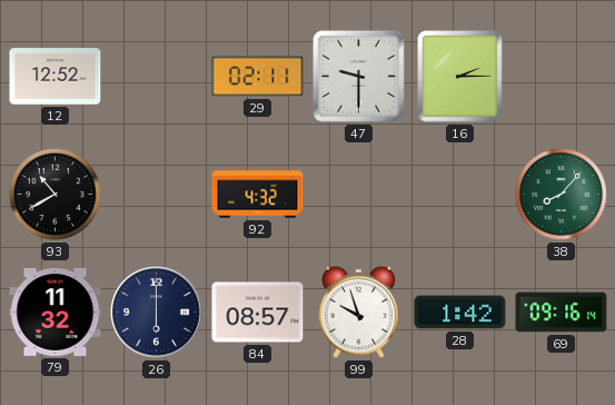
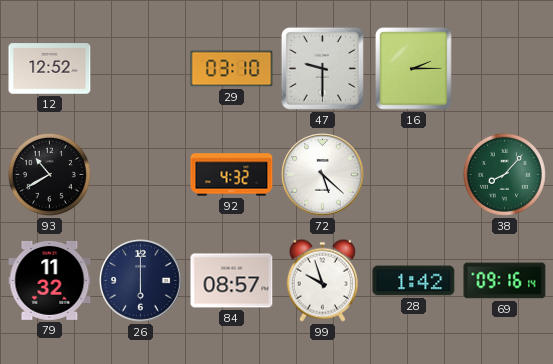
29: 02:11 -> 03:10
72: none -> 5:22
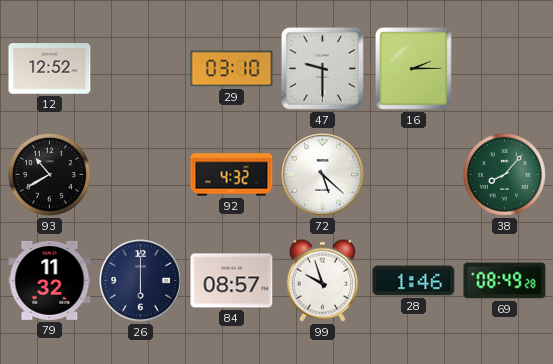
28: 1:42 -> 1:46
69: 09:16 -> 08:49
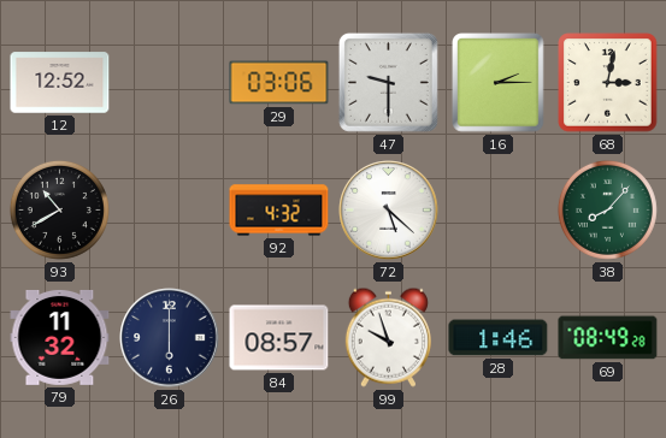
29: 03:10 -> 03:06
68: none -> 3:02
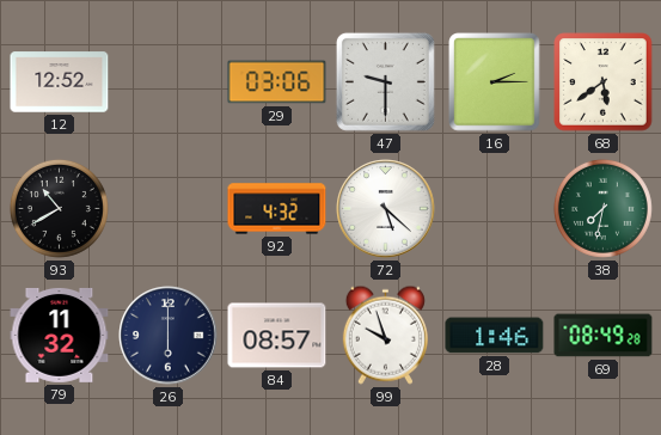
68: 3:02 -> 5:39
38: 8:07 -> 7:32
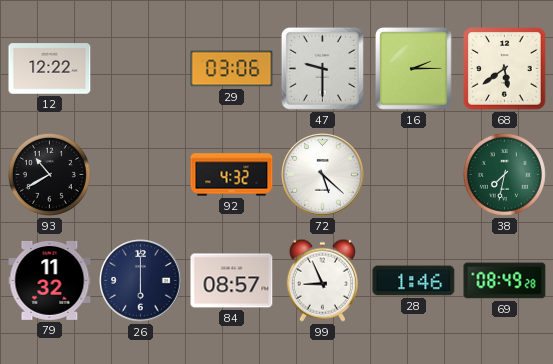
12: 12:52 -> 12:22
99: 9:57 -> 8:56
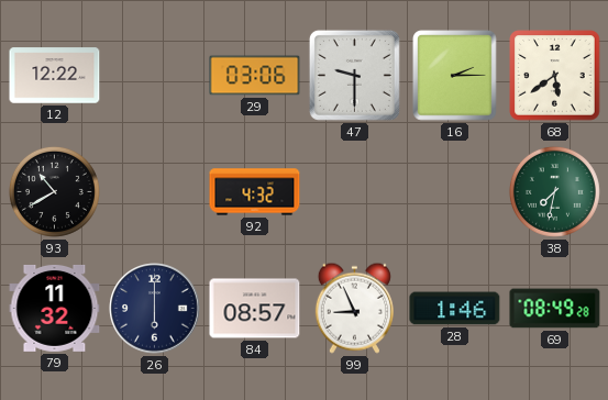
72: 5:22 -> none
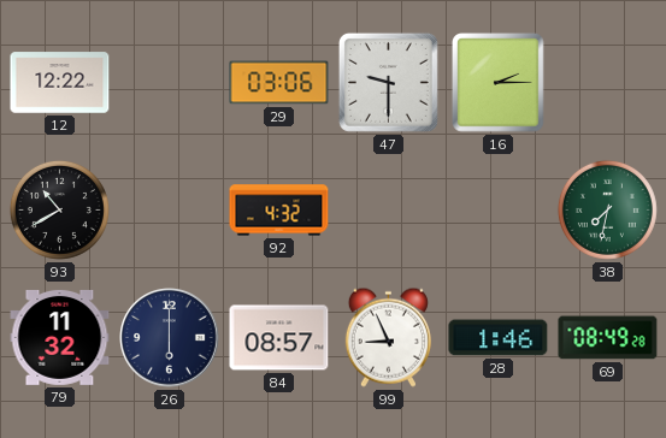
68: 5:39 -> none
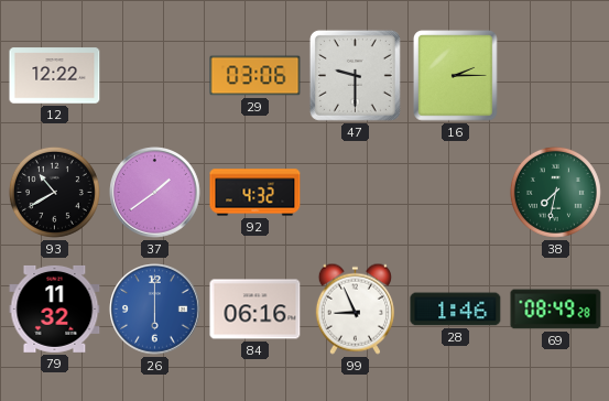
37: none -> 1:39
26 dial: navy -> blue
84: 08:57 -> 06:16
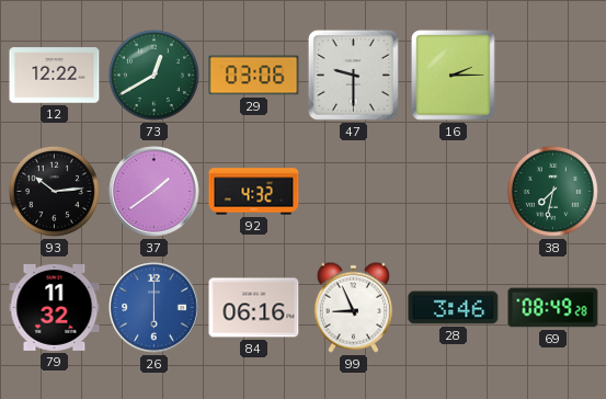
73: none -> 12:40
93: 10:40 -> 10:14
28: 1:46 -> 3:46
